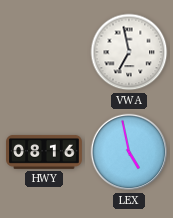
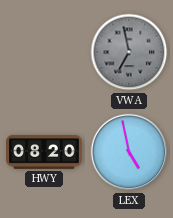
VWA dial: white -> grey
HWY: 08:16 -> 08:20
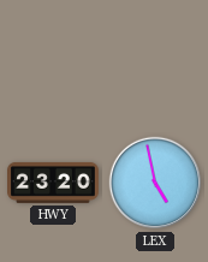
VWA: 6:58 -> none
HWY: 08:20 -> 23:20
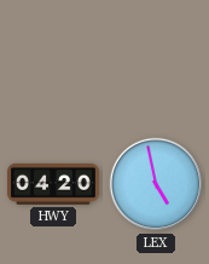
HWY: 23:20 -> 04:20
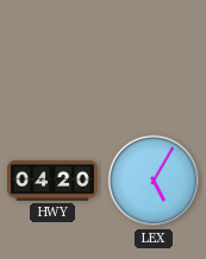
LEX: 4:58 -> 5:05
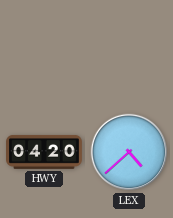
LEX: 5:05 -> 4:38
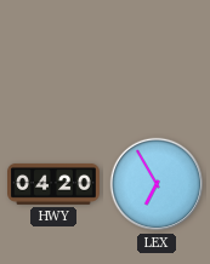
LEX: 4:38 -> 6:55
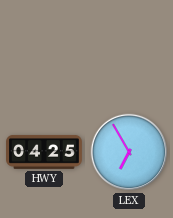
HWY: 04:20 -> 04:25
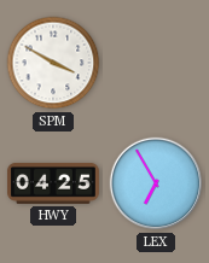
SPM: none -> 3:50
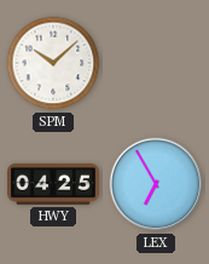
SPM: 3:50 -> 10:08
